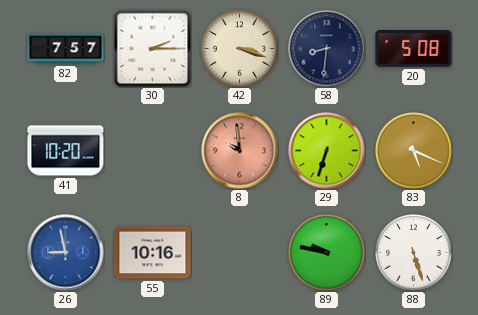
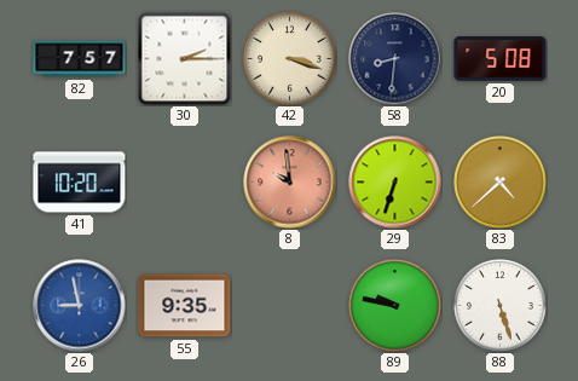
83: 5:19 -> 4:38
55: 10:16 -> 9:35
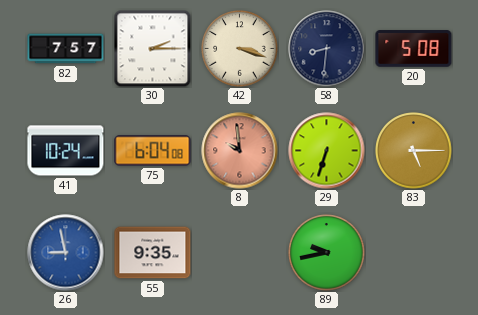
41: 10:20 -> 10:24
75: none -> 6:04
83: 4:38 -> 5:15
89: 9:47 -> 9:43
88: 5:27 -> none
